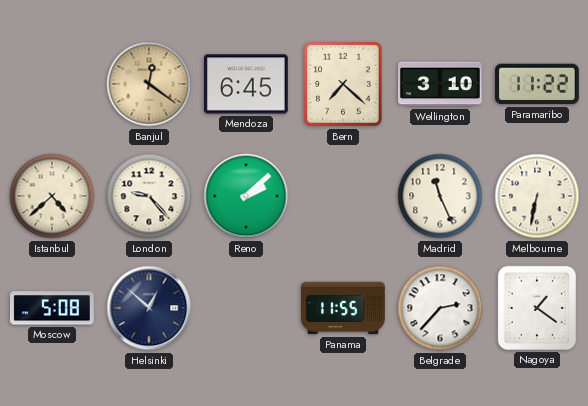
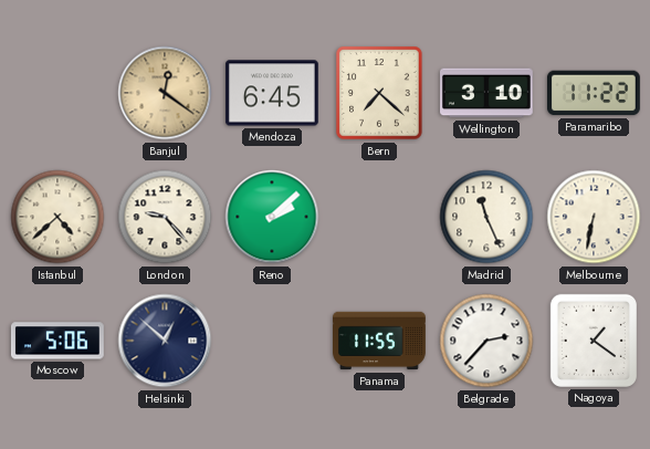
Moscow: 5:08 -> 5:06
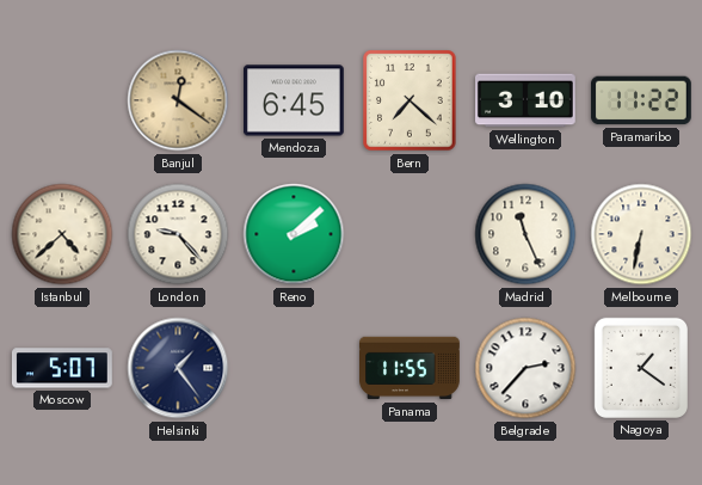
Moscow: 5:06 -> 5:07
Helsinki: 12:52 -> 1:24
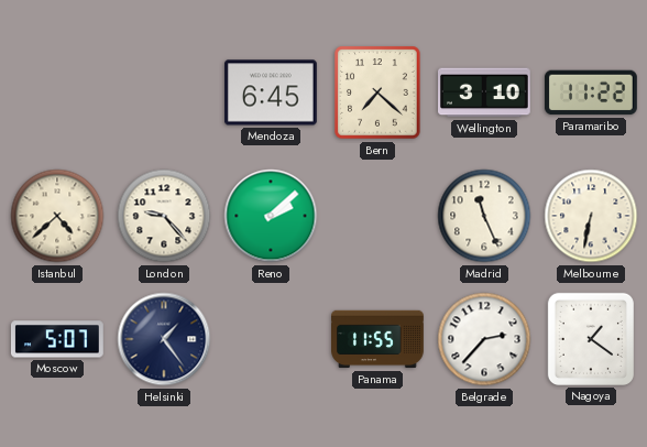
Banjul: 12:21 -> none
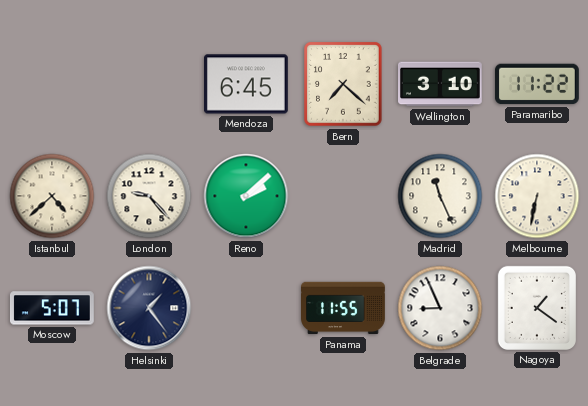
Belgrade: 2:37 -> 8:56
